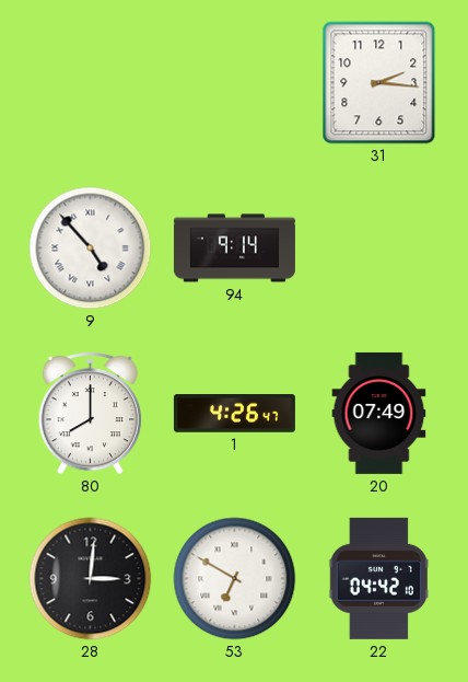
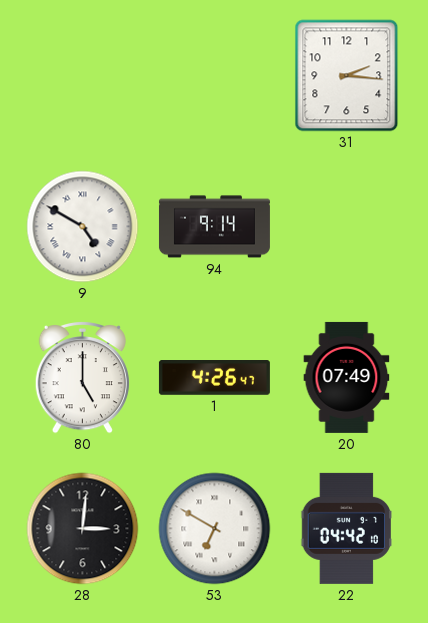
9: 4:53 -> 4:50
80: 8:00 -> 5:00
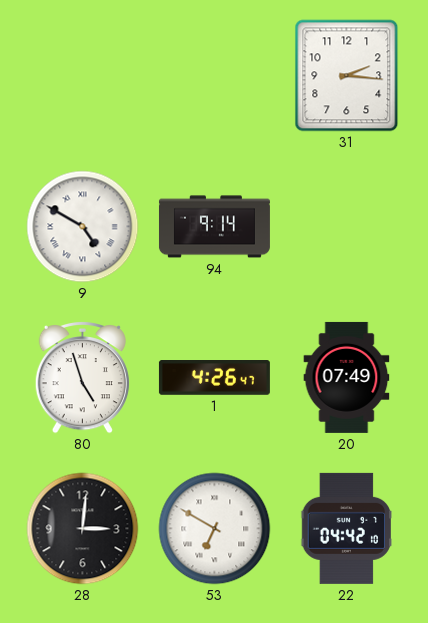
80: 5:00 -> 4:57
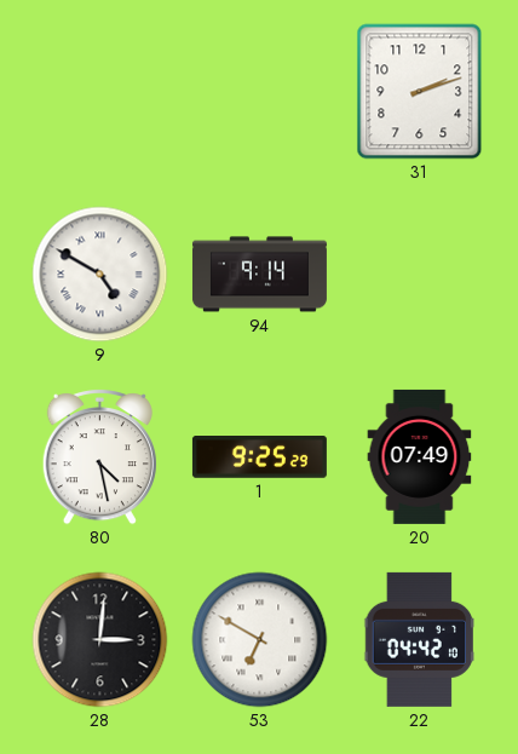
31: 2:16 -> 2:12
80: 4:57 -> 4:28
1: 4:26 -> 9:25
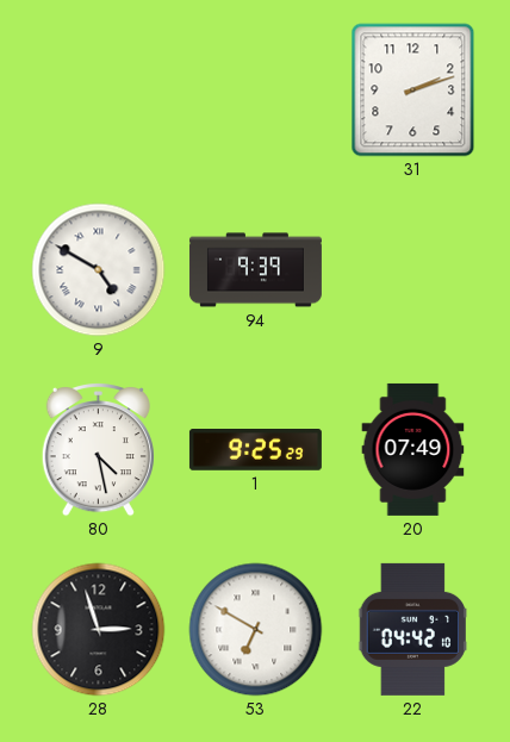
94: 9:14 -> 9:39
28: 3:01 -> 2:57
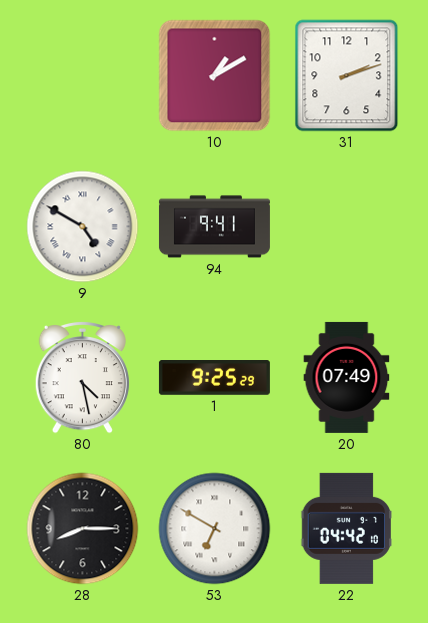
10: none -> 1:10
94: 9:39 -> 9:41
28: 2:57 -> 8:15
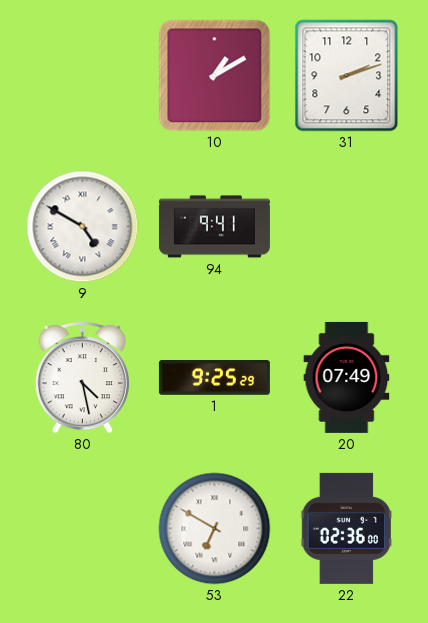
28: 8:15 -> none
22: 04:42 -> 02:36
